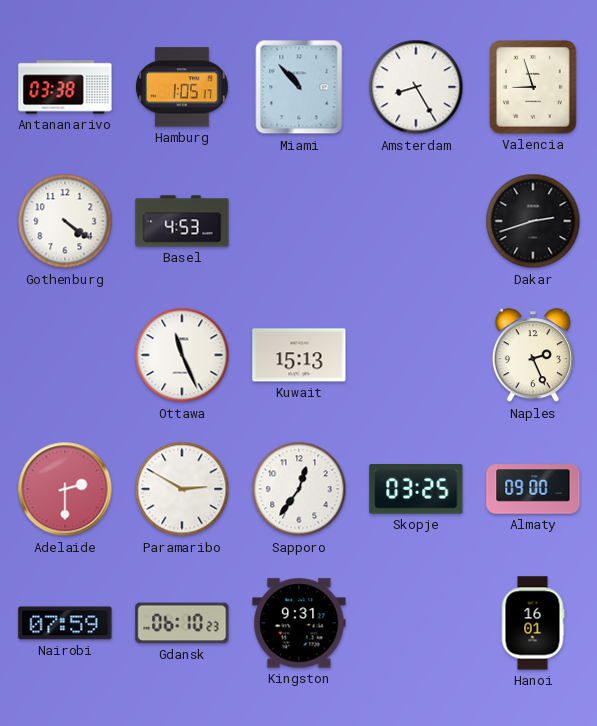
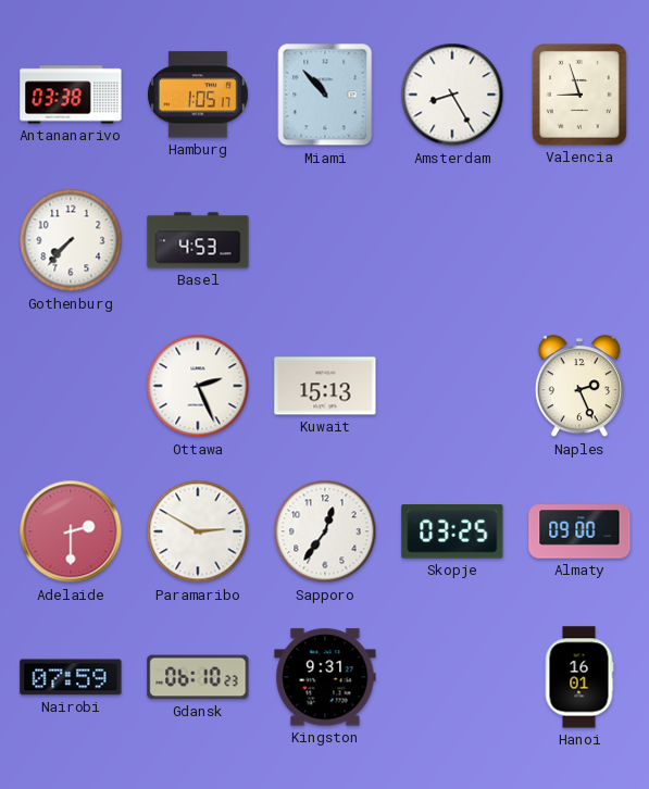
Gothenburg: 4:21 -> 7:37
Dakar: 2:42 -> none
Ottawa: 11:26 -> 2:26
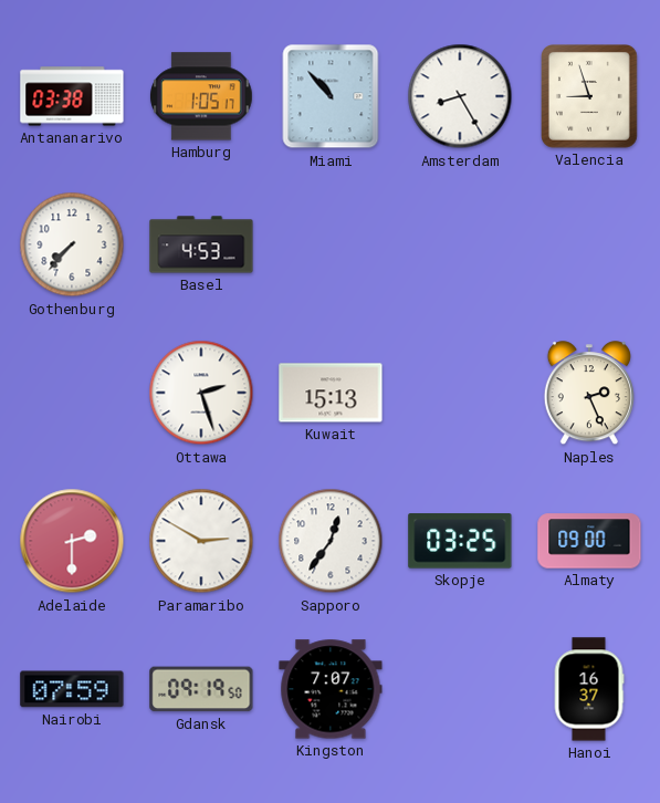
Ottawa: 2:26 -> 2:27
Gdansk: 06:10 -> 09:19
Kingston: 9:31 -> 7:07
Hanoi: 16:01 -> 16:37
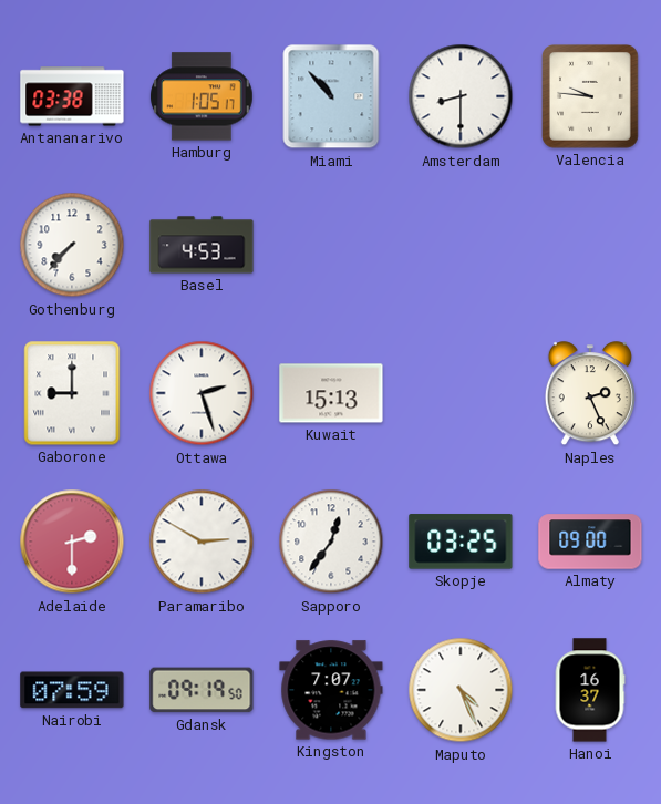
Amsterdam: 8:25 -> 8:30
Valencia: 8:57 -> 9:46
Gaborone: none -> 9:00
Maputo: none -> 4:26
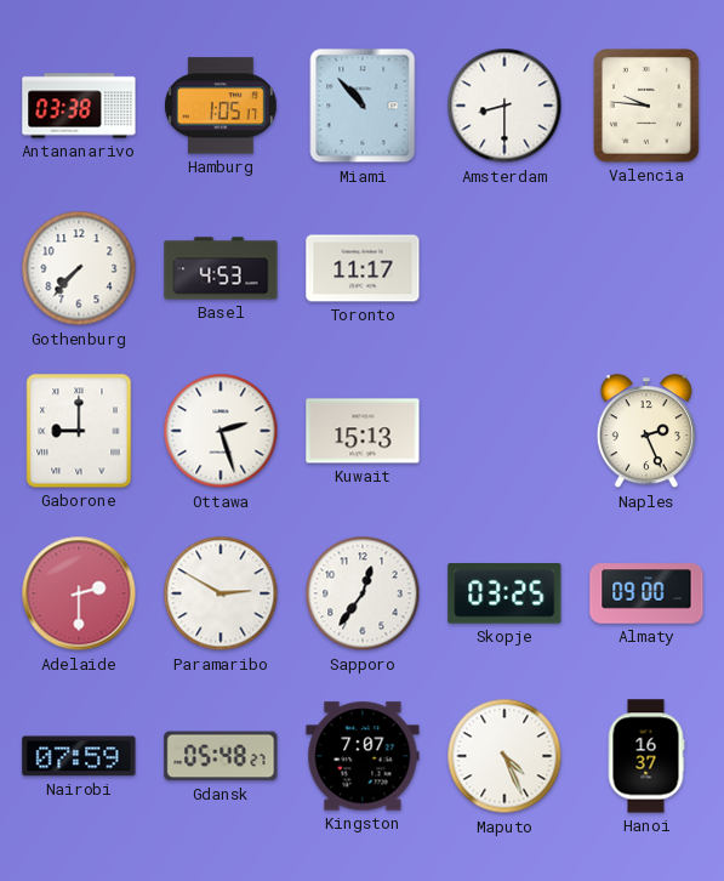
Toronto: none -> 11:17
Gdansk: 09:19 -> 05:48
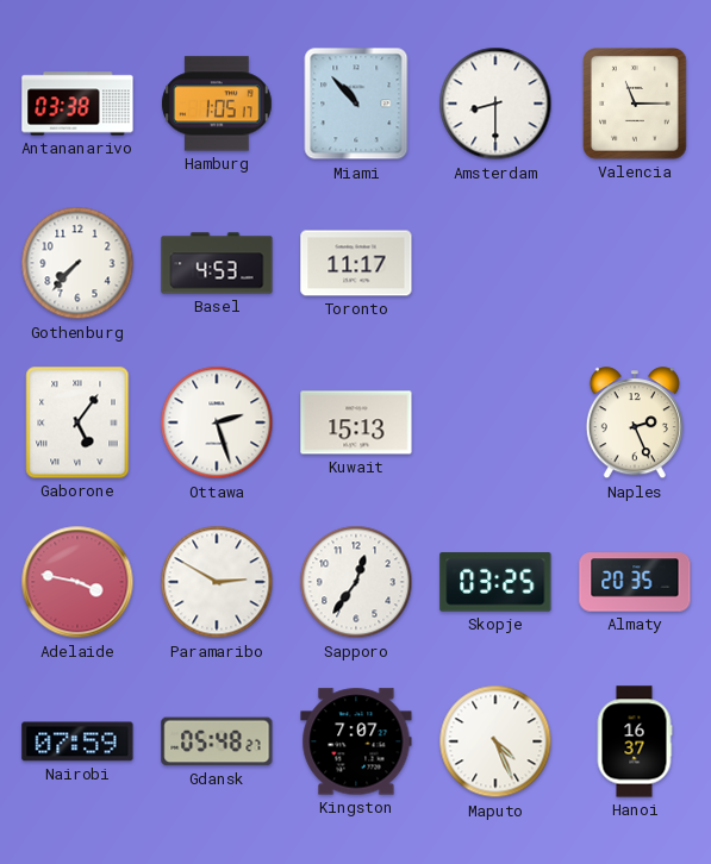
Valencia: 9:46 -> 11:15
Gaborone: 9:00 -> 5:06
Adelaide: 2:30 -> 3:47
Almaty: 09:00 -> 20:35
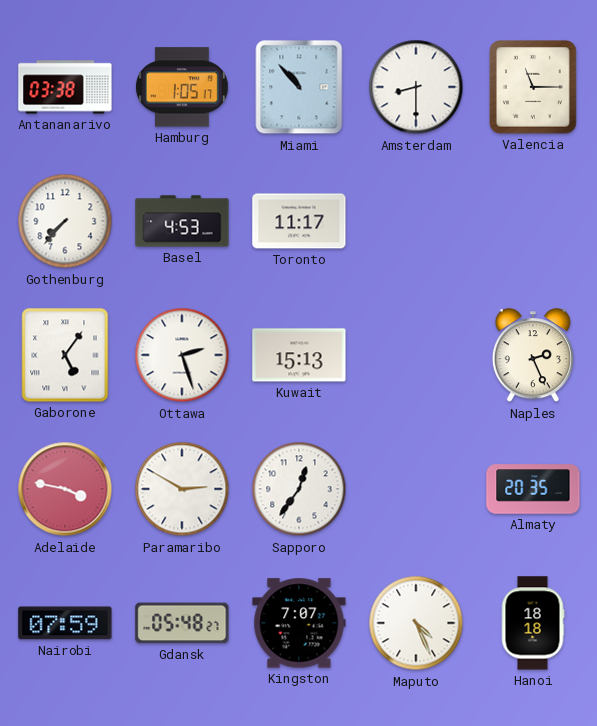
Skopje: 03:25 -> none
Hanoi: 16:37 -> 18:18
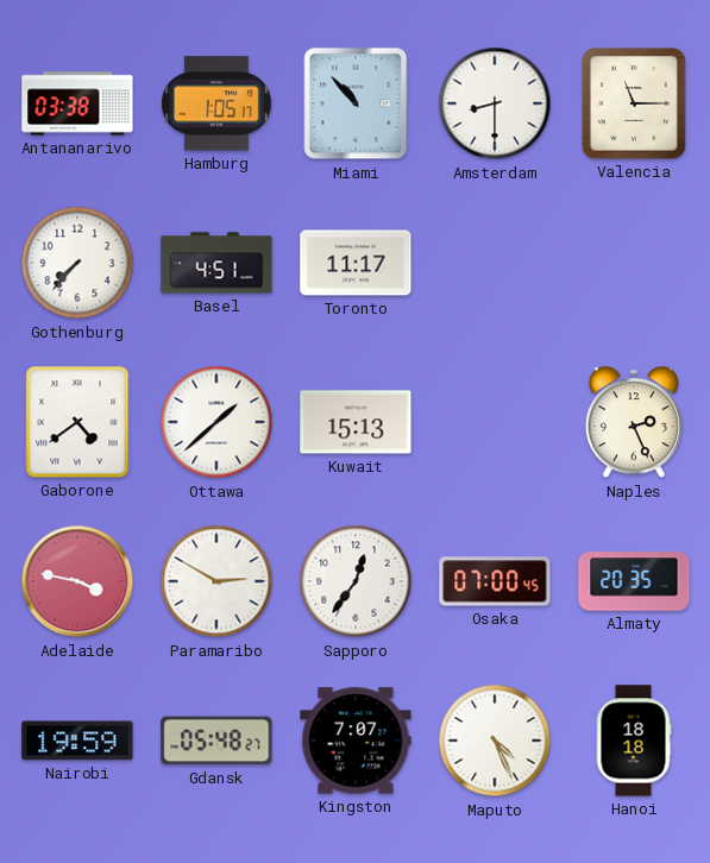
Basel: 4:53 -> 4:51
Gaborone: 5:06 -> 4:39
Ottawa: 2:27 -> 1:38
Osaka: none -> 07:00
Nairobi: 07:59 -> 19:59
